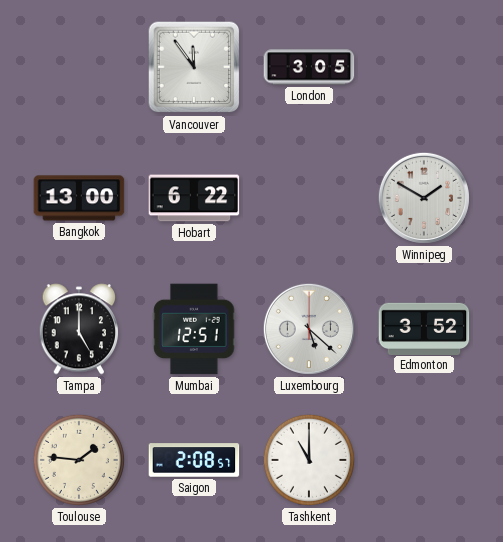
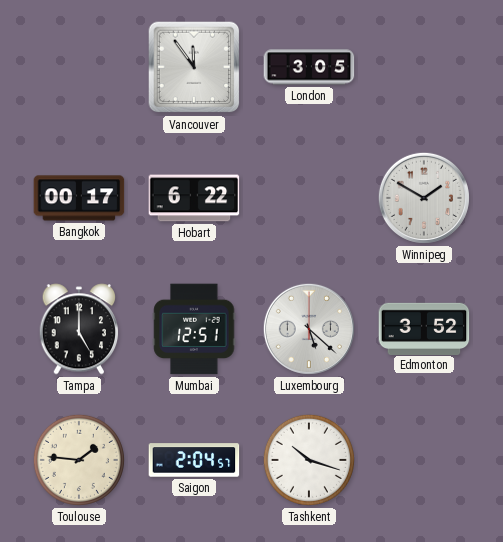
Bangkok: 13:00 -> 00:17
Saigon: 2:08 -> 2:04
Tashkent: 11:00 -> 10:18
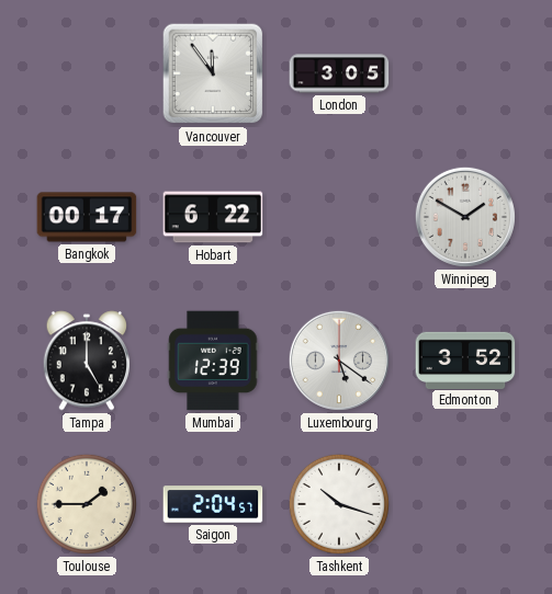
Mumbai: 12:51 -> 12:39
Luxembourg: 5:22 -> 5:21
Toulouse: 1:46 -> 1:45
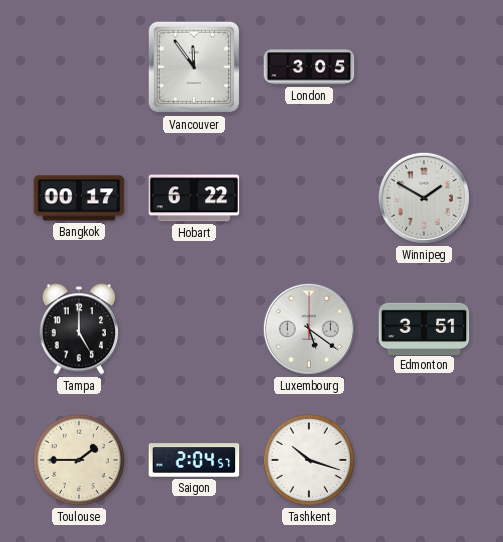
Mumbai: 12:39 -> none
Edmonton: 3:52 -> 3:51
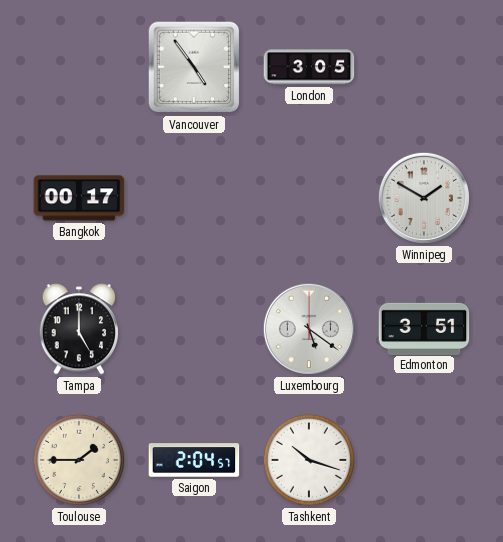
Vancouver: 11:54 -> 4:54
Hobart: 6:22 -> none
